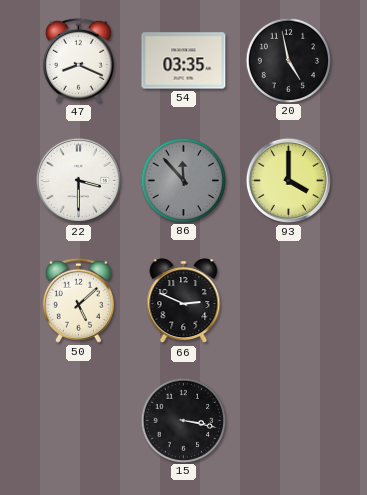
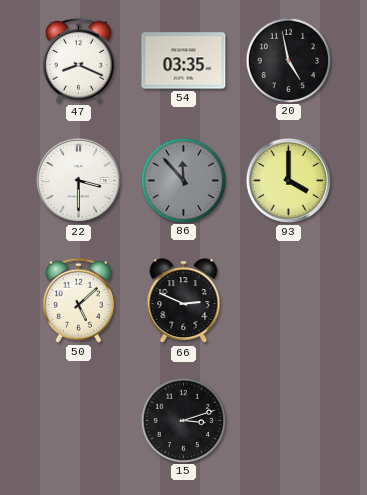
15: 3:17 -> 3:12
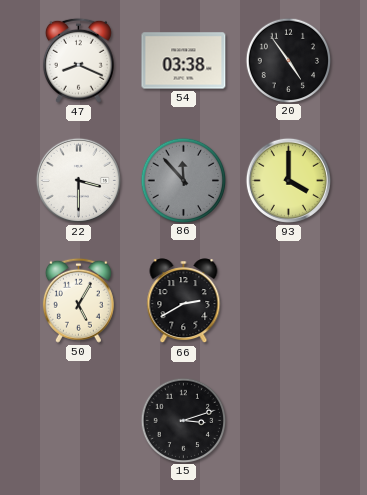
54: 03:35 -> 03:38
20: 4:58 -> 4:54
50: 5:08 -> 5:05
66: 2:49 -> 2:40
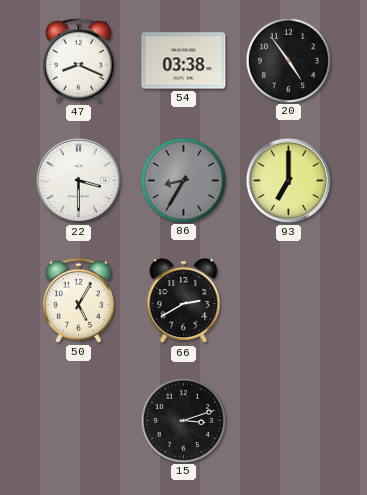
86: 11:53 -> 8:35
93: 4:00 -> 7:00
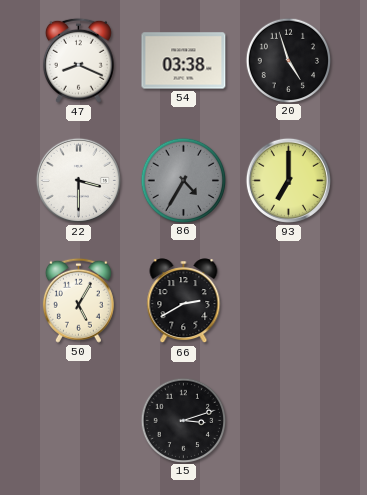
20: 4:54 -> 4:57
86: 8:35 -> 4:35
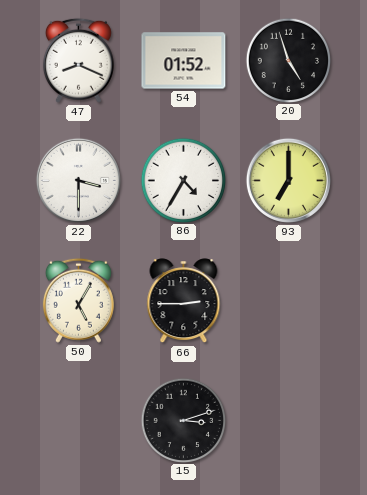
54: 03:38 -> 01:52
86 dial: grey -> white
66: 2:40 -> 2:45
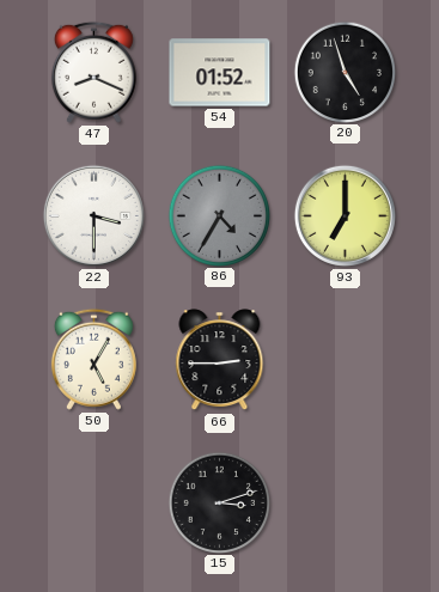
86 dial: white -> grey
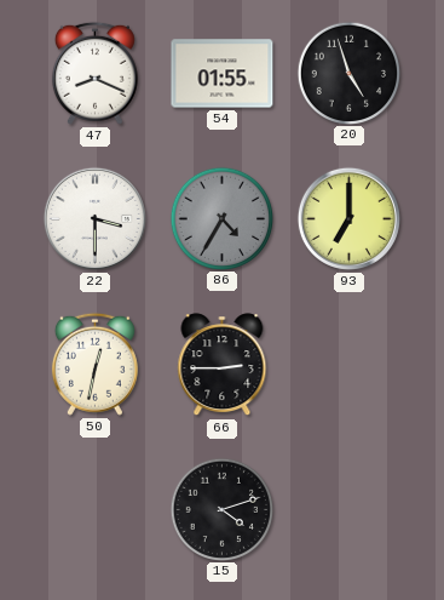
54: 01:52 -> 01:55
50: 5:05 -> 12:32
15: 3:12 -> 4:12
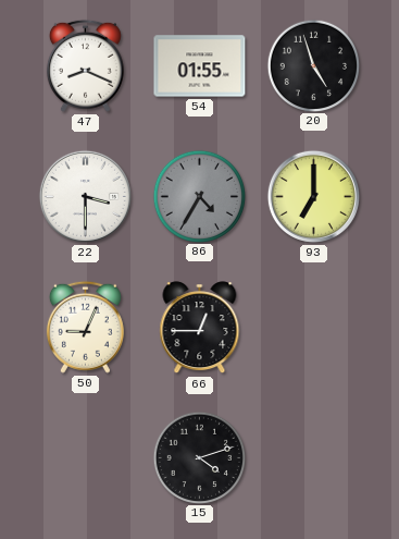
50: 12:32 -> 9:04
66: 2:45 -> 12:45
